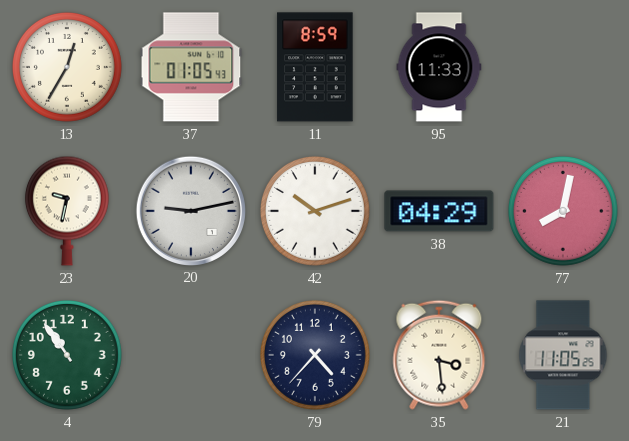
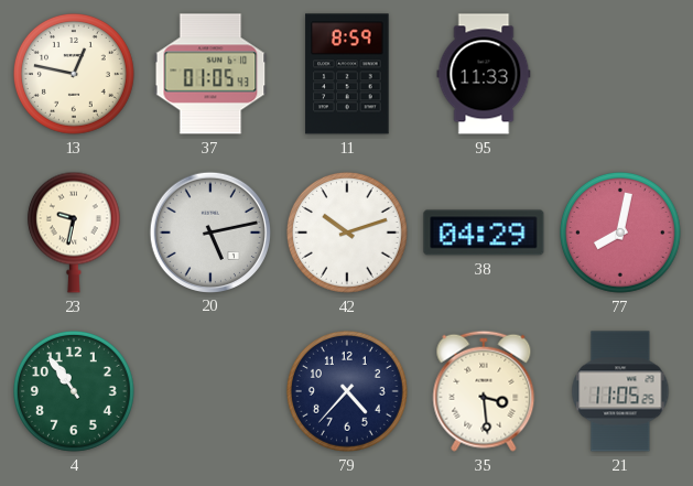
13: 12:35 -> 12:47
20: 9:13 -> 5:13
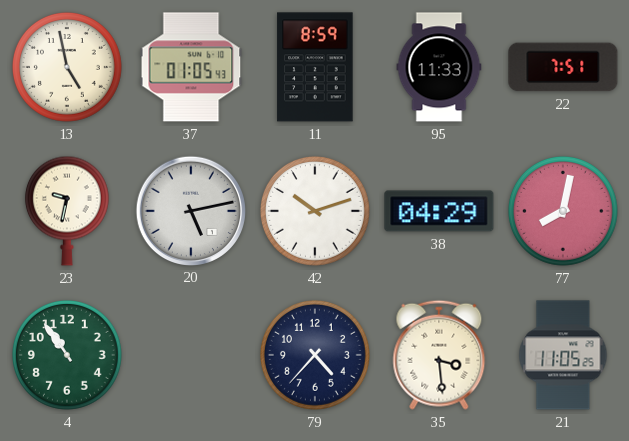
13: 12:47 -> 4:58
22: none -> 7:51
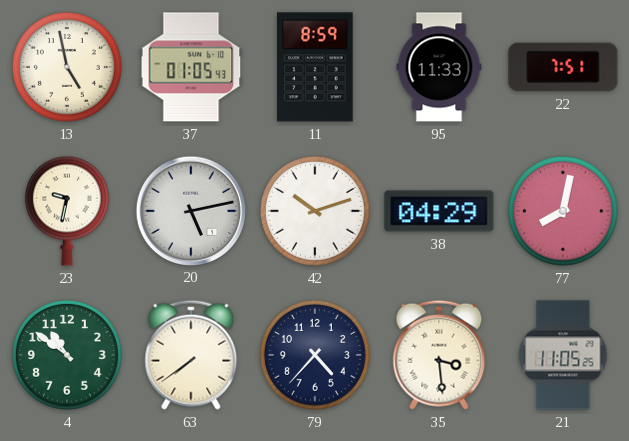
4: 10:54 -> 10:51
63: none -> 7:39
